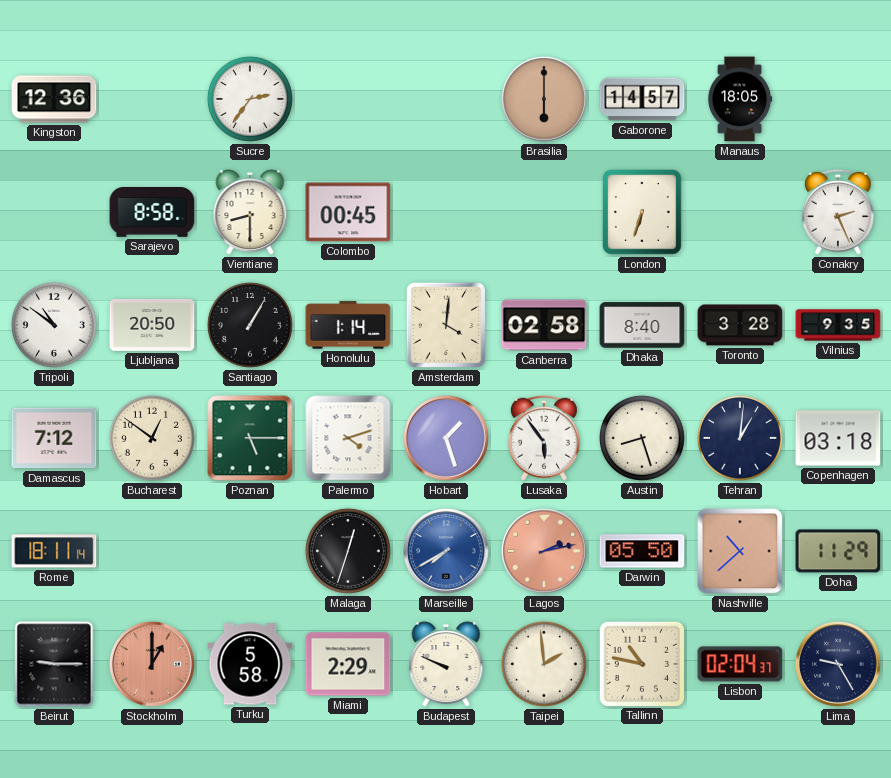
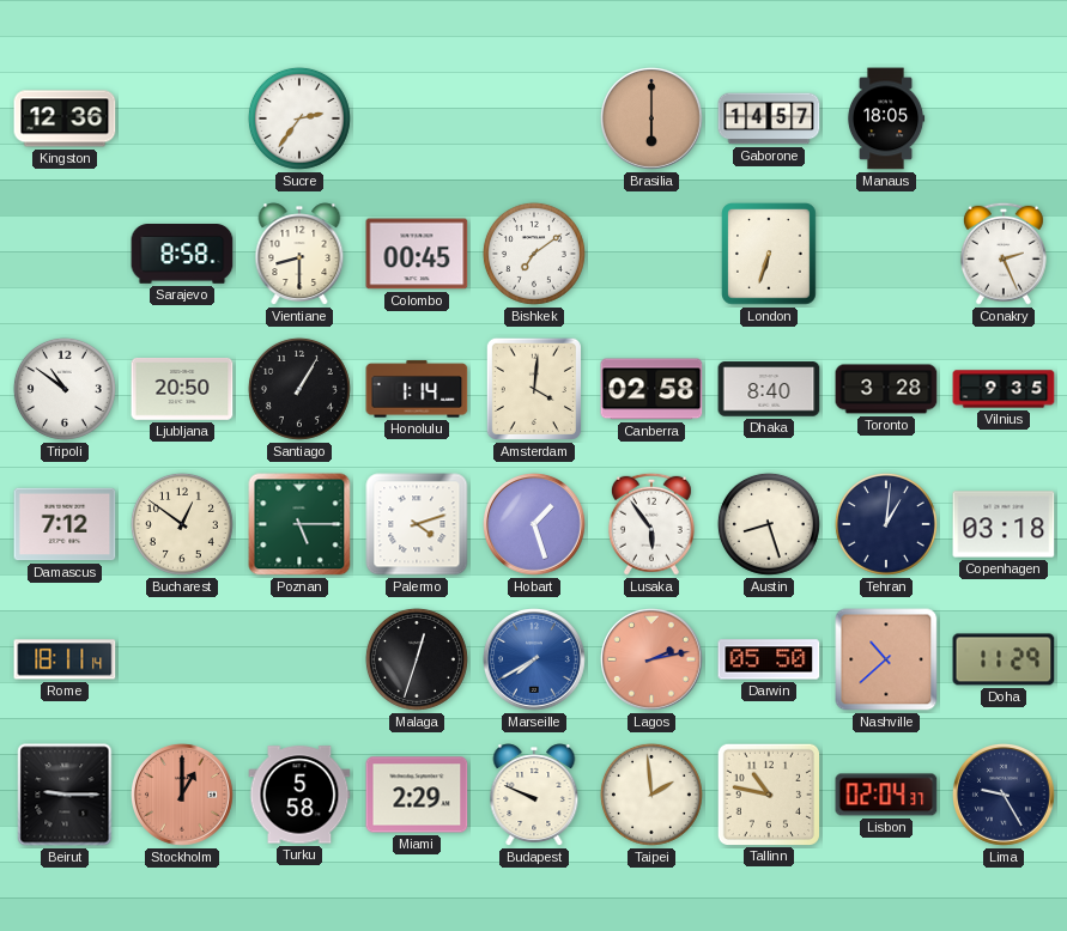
Bishkek: none -> 7:09
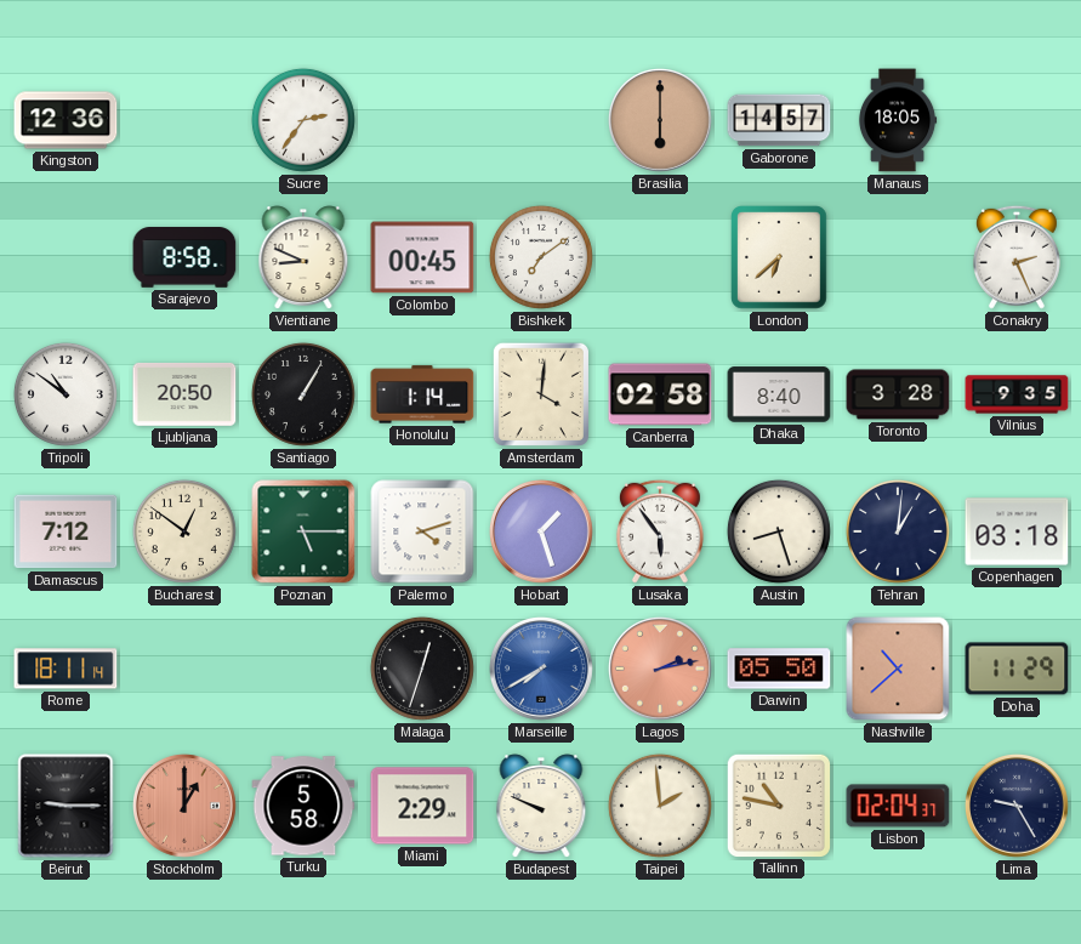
Vientiane: 8:30 -> 8:49
London: 6:33 -> 6:38
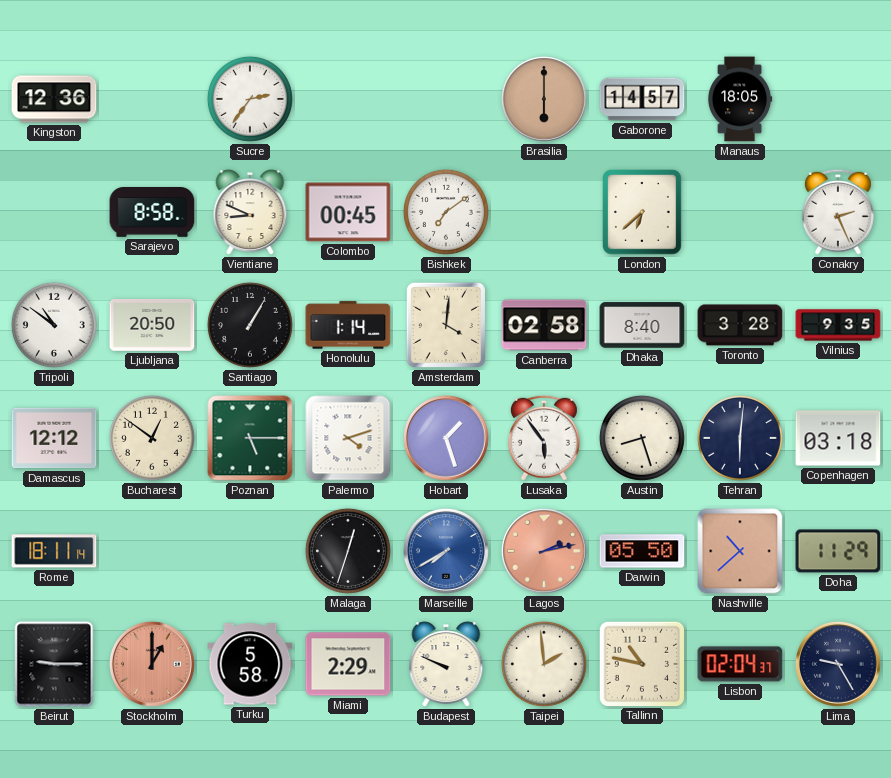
Damascus: 7:12 -> 12:12
Tehran: 1:01 -> 6:01
